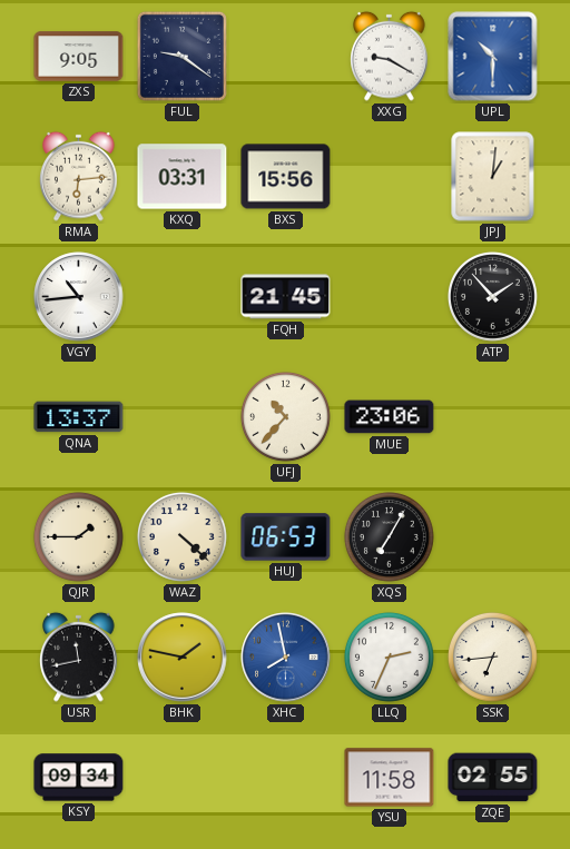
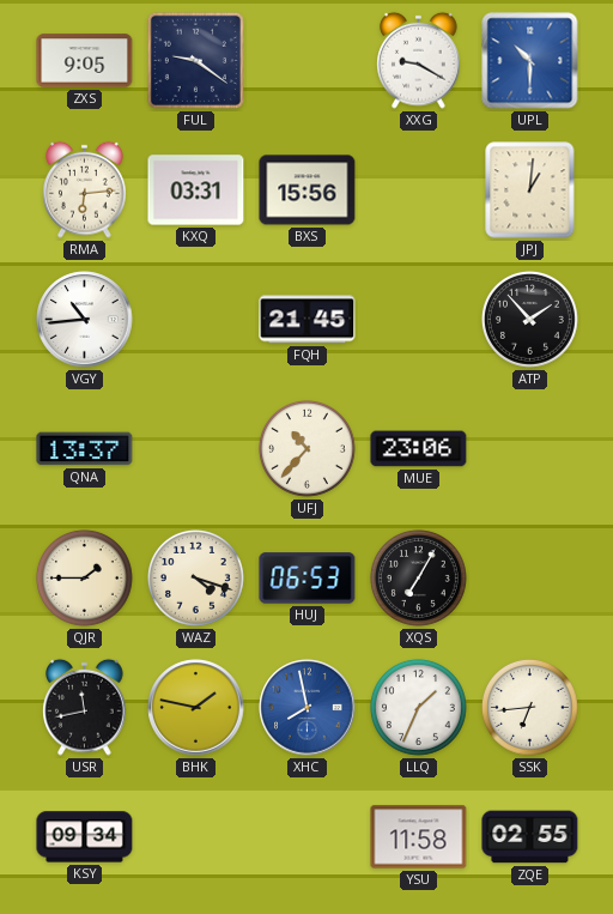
WAZ: 4:22 -> 4:18
LLQ: 2:34 -> 1:34
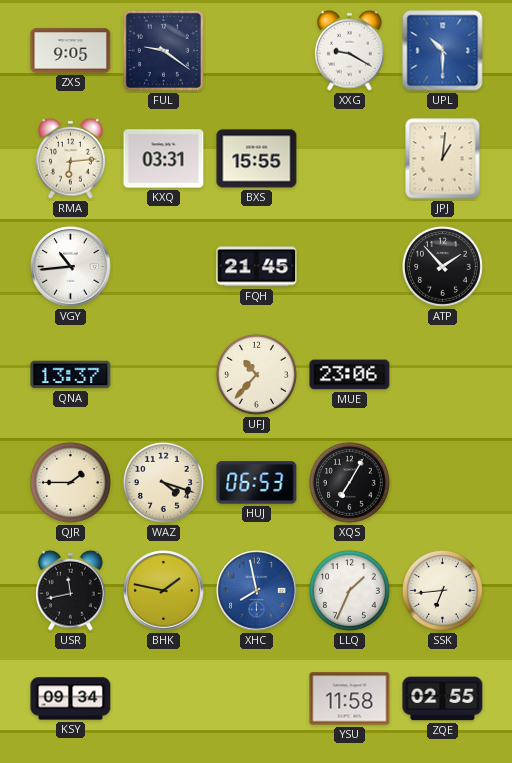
BXS: 15:56 -> 15:55
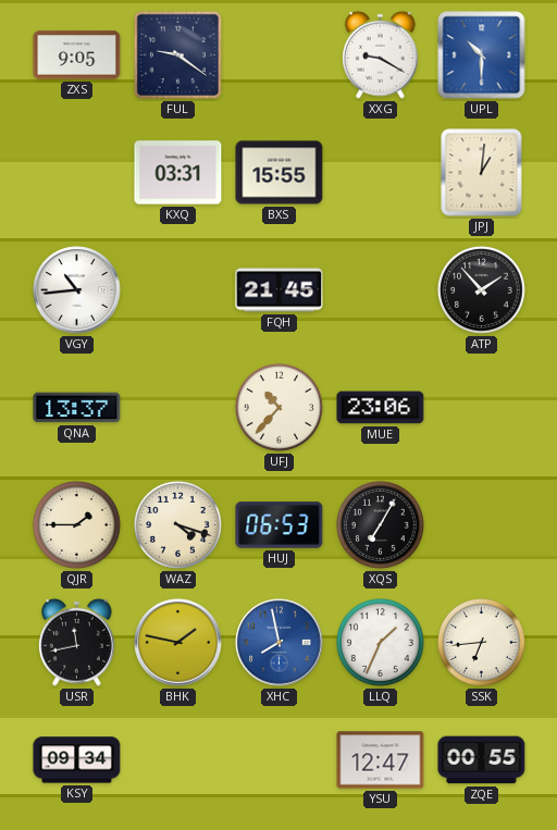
RMA: 6:14 -> none
YSU: 11:58 -> 12:47
ZQE: 02:55 -> 00:55
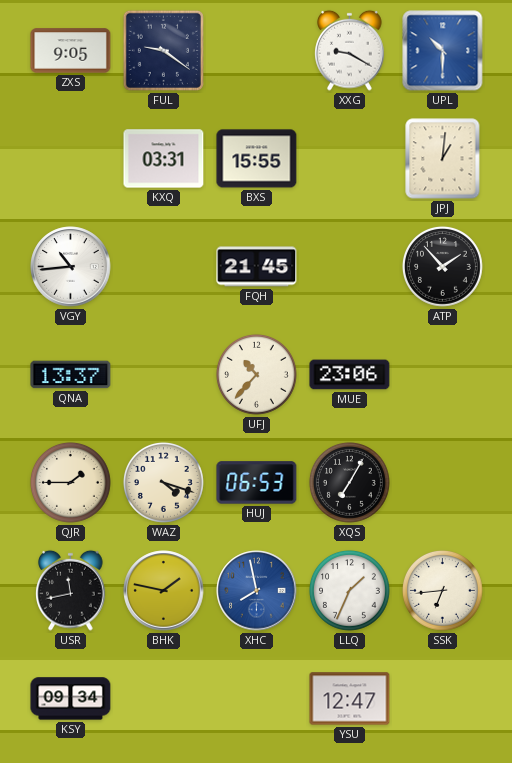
ZQE: 00:55 -> none
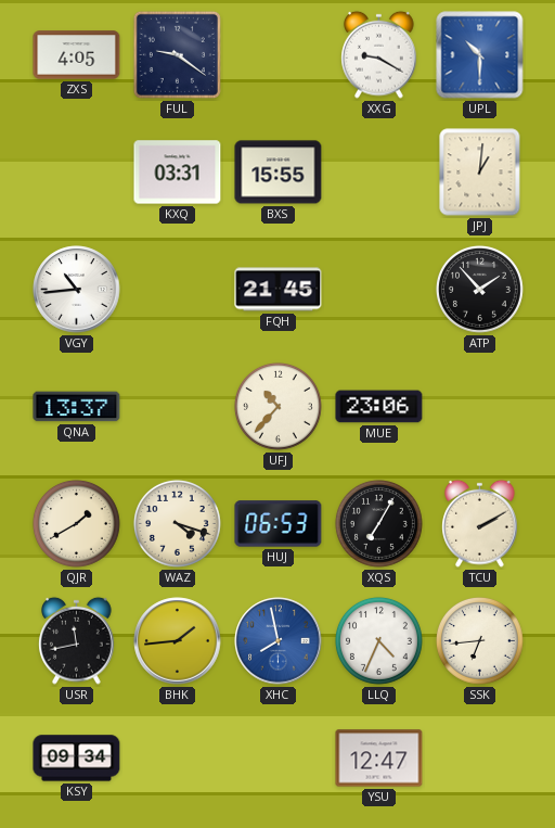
ZXS: 9:05 -> 4:05
QJR: 1:45 -> 1:40
TCU: none -> 2:10
BHK: 1:47 -> 1:44
LLQ: 1:34 -> 4:34
